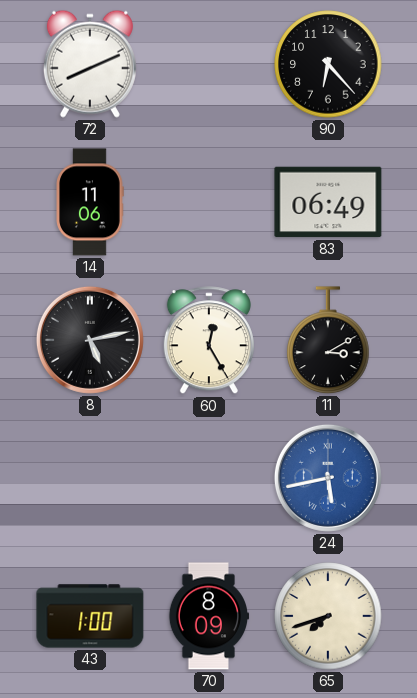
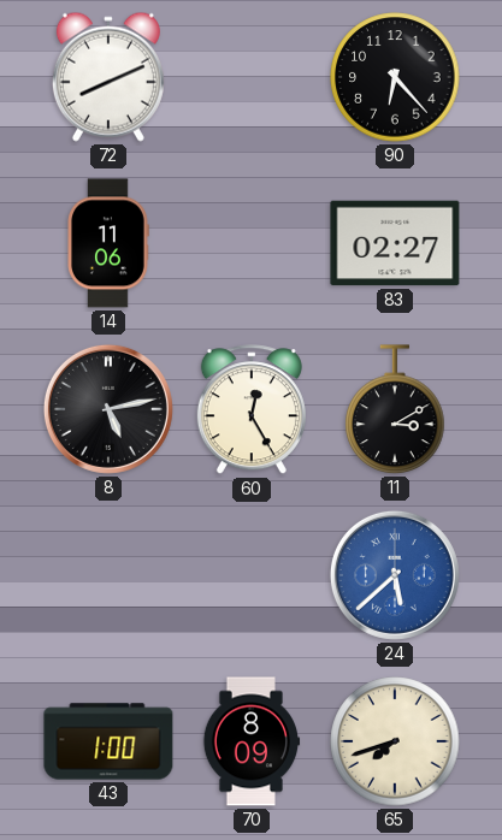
83: 06:49 -> 02:27
24: 5:43 -> 5:38
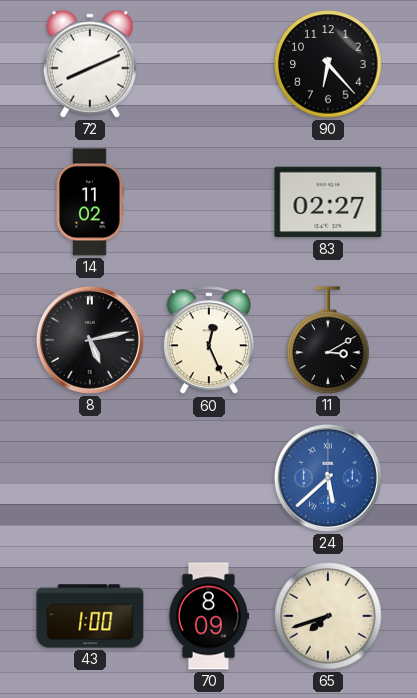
14: 11:06 -> 11:02
60: 12:25 -> 12:26
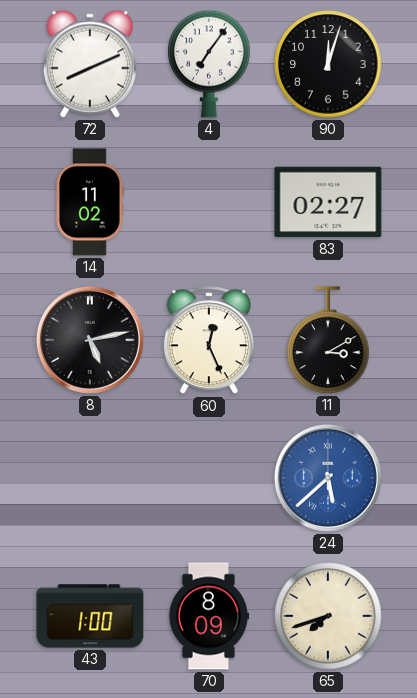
4: none -> 7:06
90: 6:23 -> 12:03
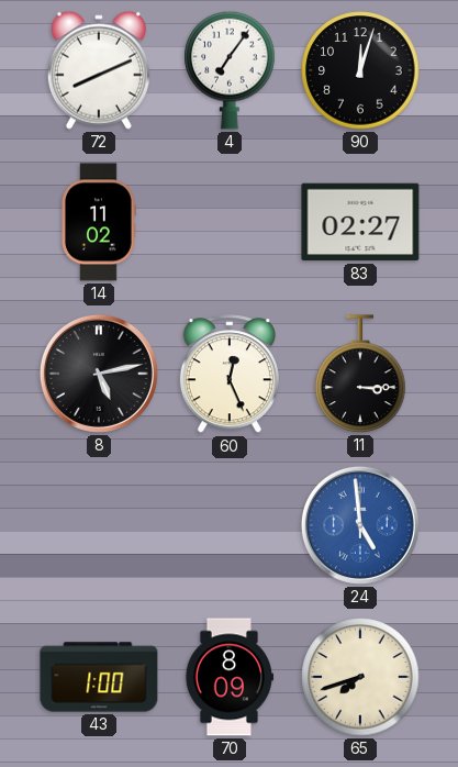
11: 3:10 -> 3:15
24: 5:38 -> 4:59
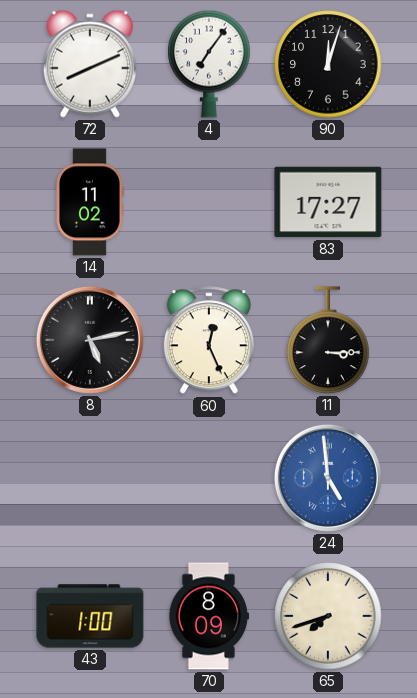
83: 02:27 -> 17:27
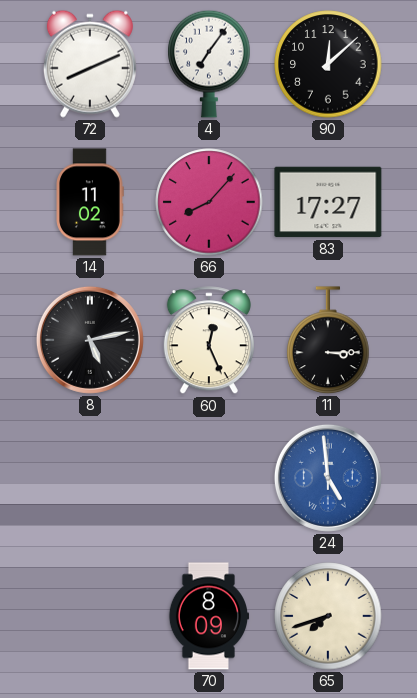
90: 12:03 -> 12:08
66: none -> 8:07
43: 1:00 -> none
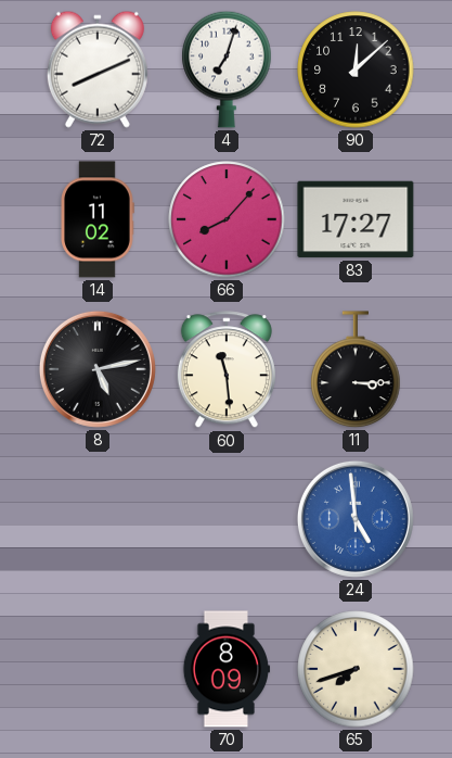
4: 7:06 -> 7:03
60: 12:26 -> 11:29
